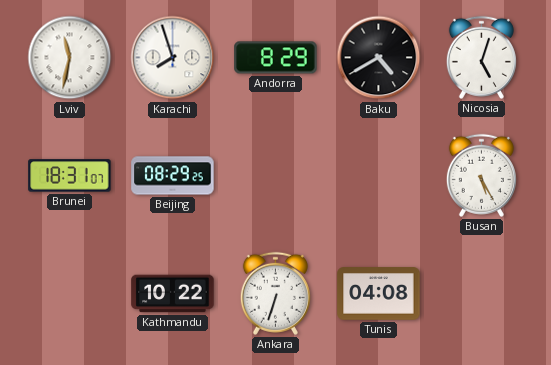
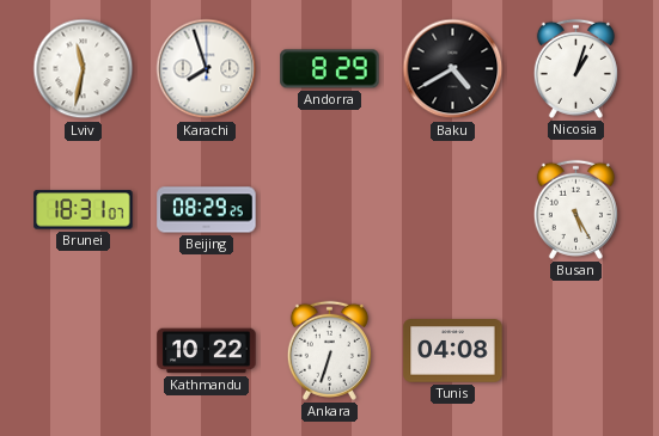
Nicosia: 5:03 -> 1:03
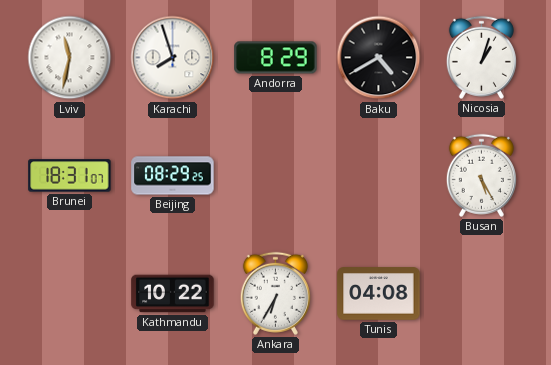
Ankara: 6:33 -> 6:35
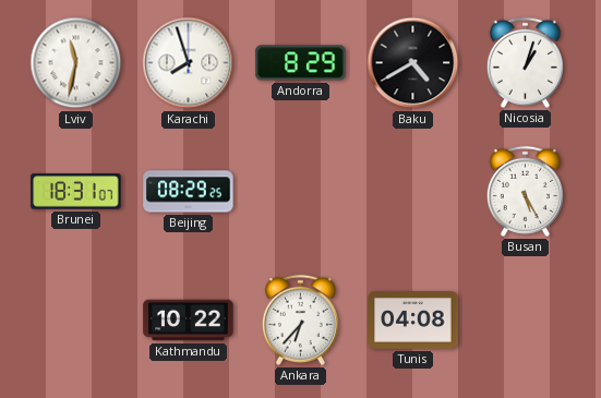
Ankara: 6:35 -> 6:37
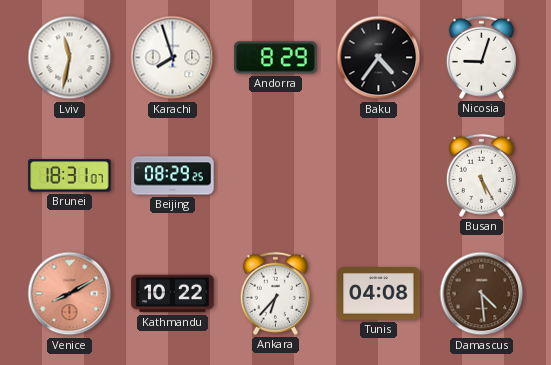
Baku: 4:40 -> 4:36
Nicosia: 1:03 -> 9:03
Venice: none -> 8:10
Damascus: none -> 4:29
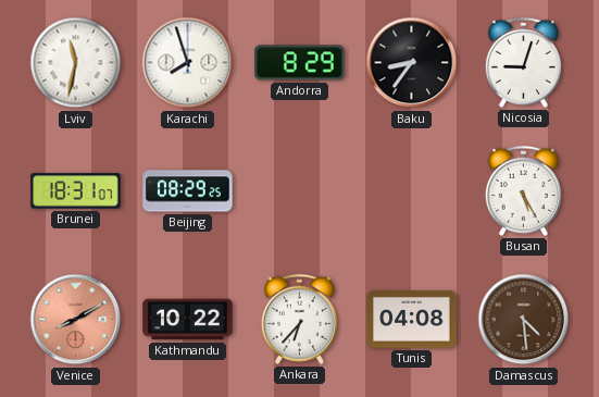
Baku: 4:36 -> 8:36
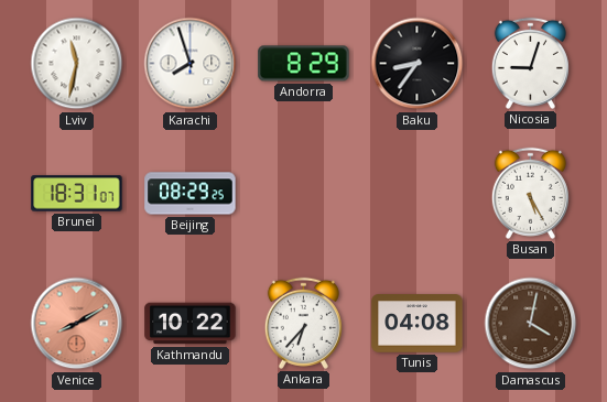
Damascus: 4:29 -> 4:02
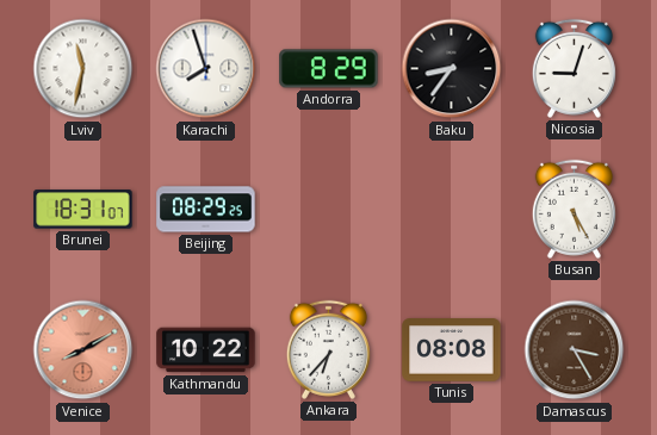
Tunis: 04:08 -> 08:08
Damascus: 4:02 -> 3:25
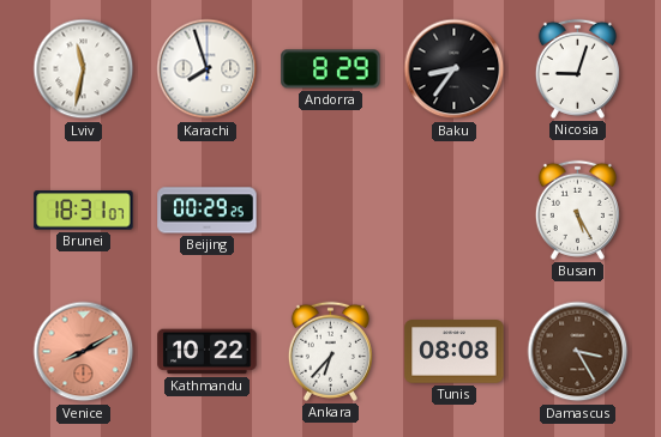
Beijing: 08:29 -> 00:29
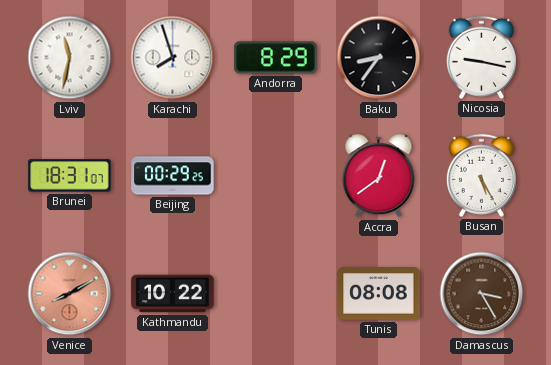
Nicosia: 9:03 -> 9:17
Accra: none -> 12:39
Ankara: 6:37 -> none
